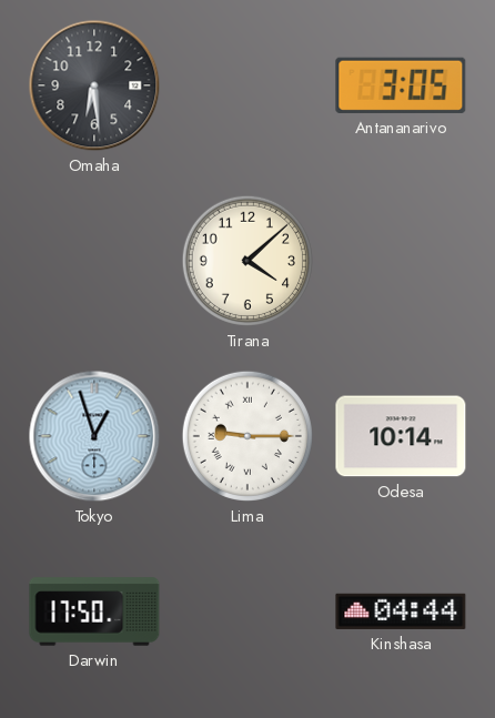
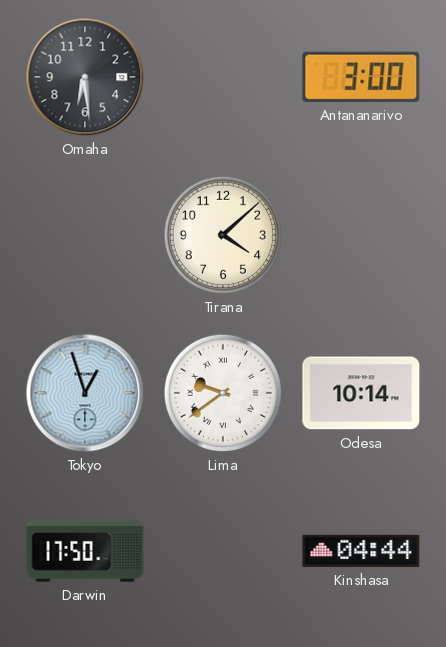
Antananarivo: 3:05 -> 3:00
Lima: 9:15 -> 9:39
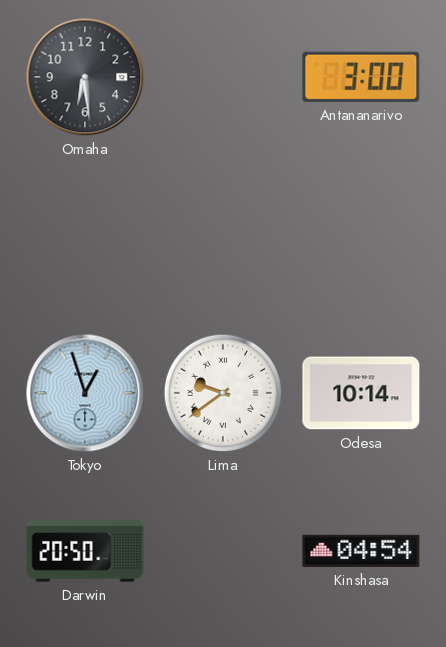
Tirana: 4:08 -> none
Darwin: 17:50 -> 20:50
Kinshasa: 04:44 -> 04:54
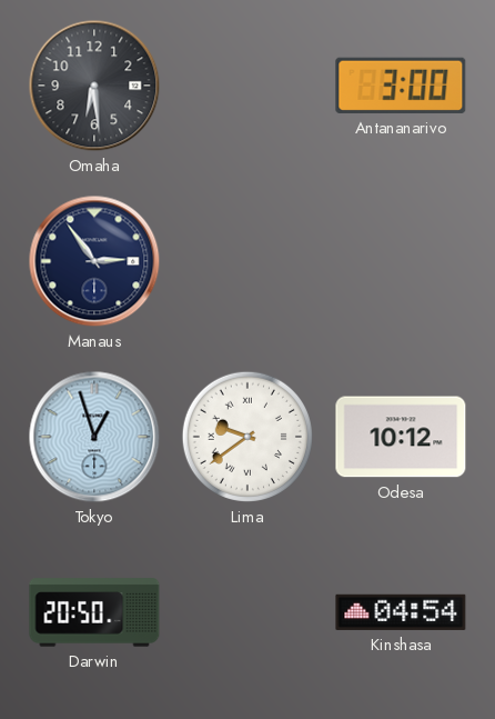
Manaus: none -> 2:54
Odesa: 10:14 -> 10:12
